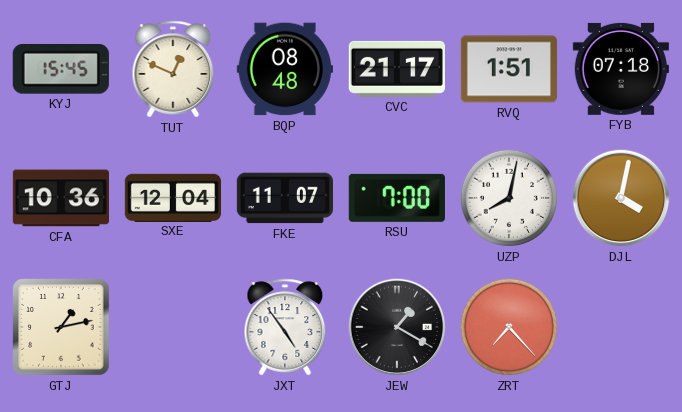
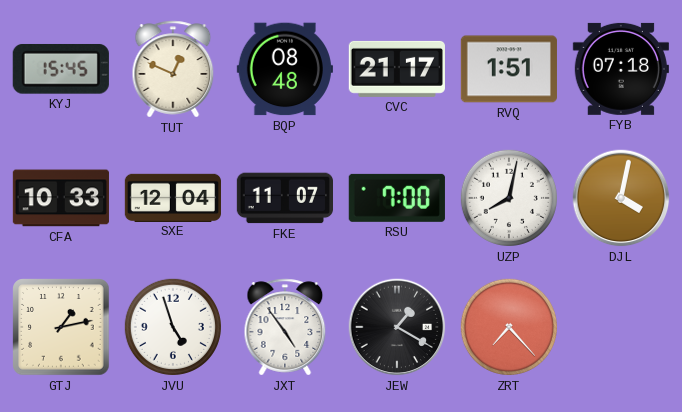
CFA: 10:36 -> 10:33
JVU: none -> 4:57
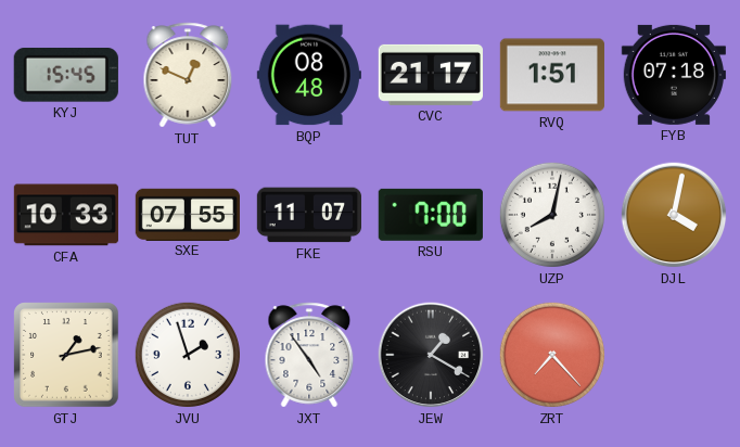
SXE: 12:04 -> 07:55
JVU: 4:57 -> 1:57
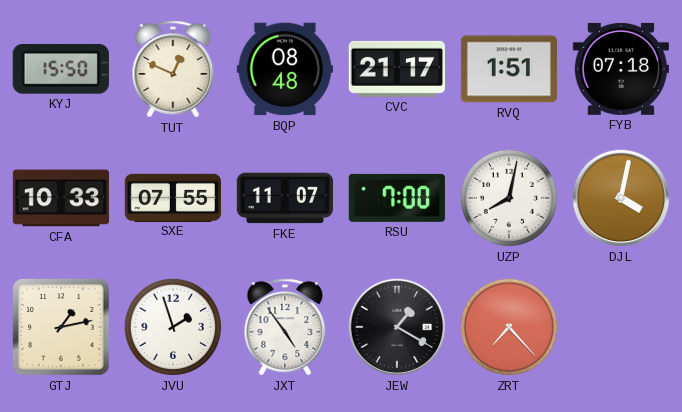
KYJ: 15:45 -> 15:50
